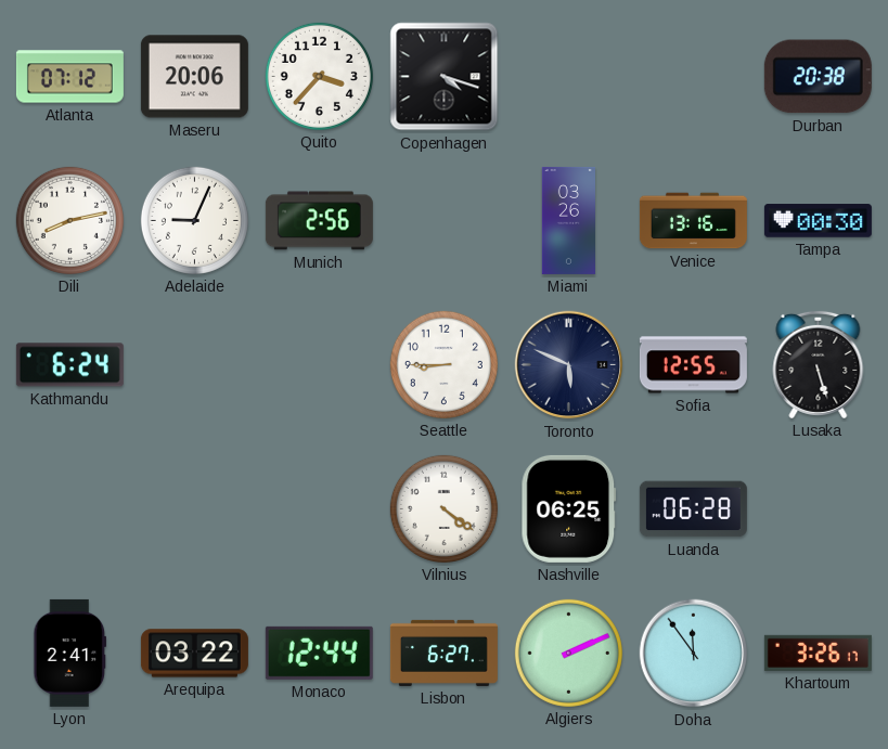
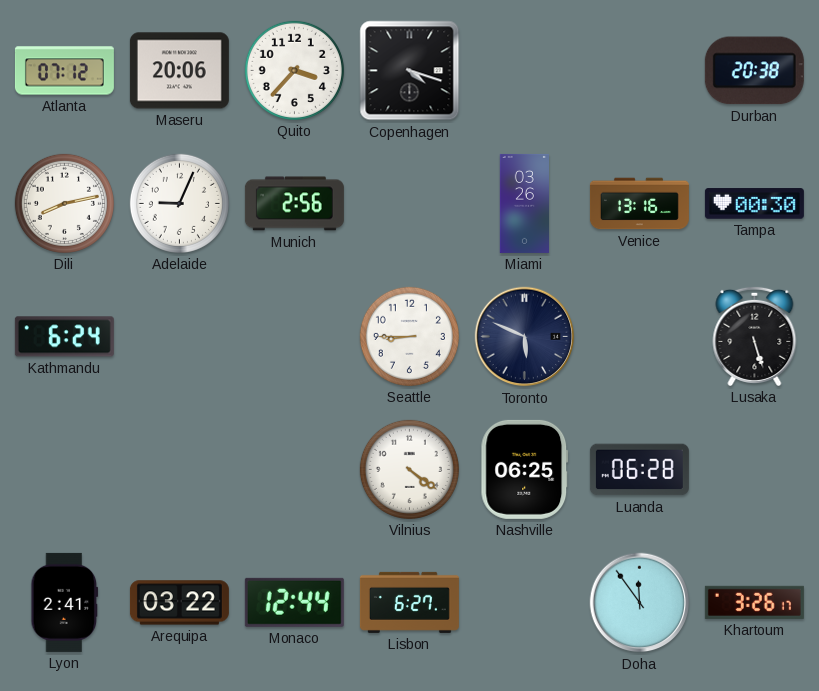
Sofia: 12:55 -> none
Algiers: 2:11 -> none
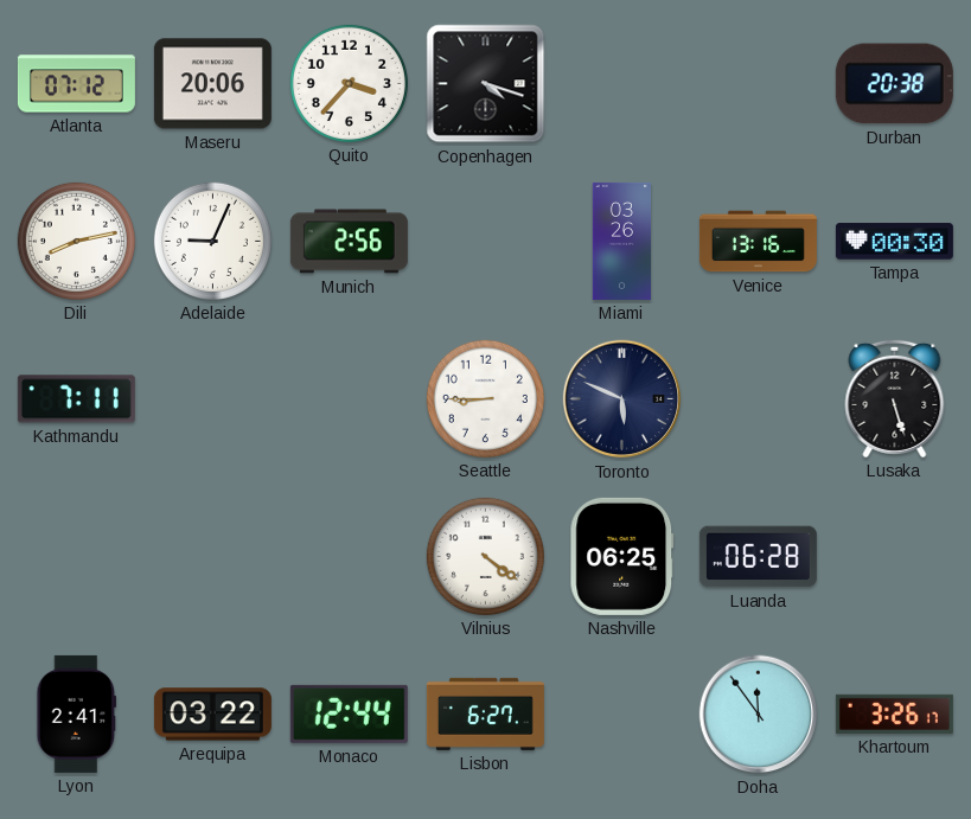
Kathmandu: 6:24 -> 7:11
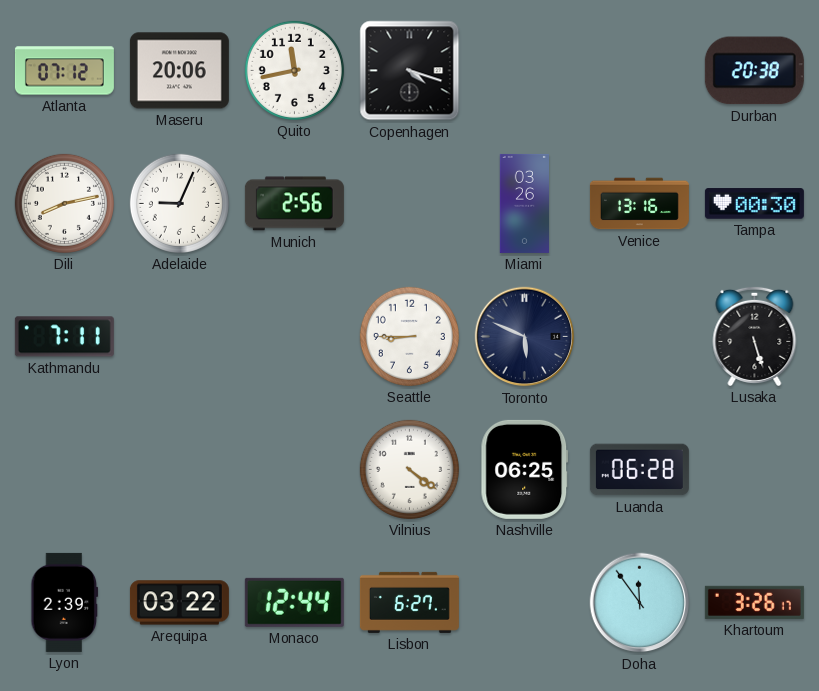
Quito: 3:37 -> 11:43
Lyon: 2:41 -> 2:39
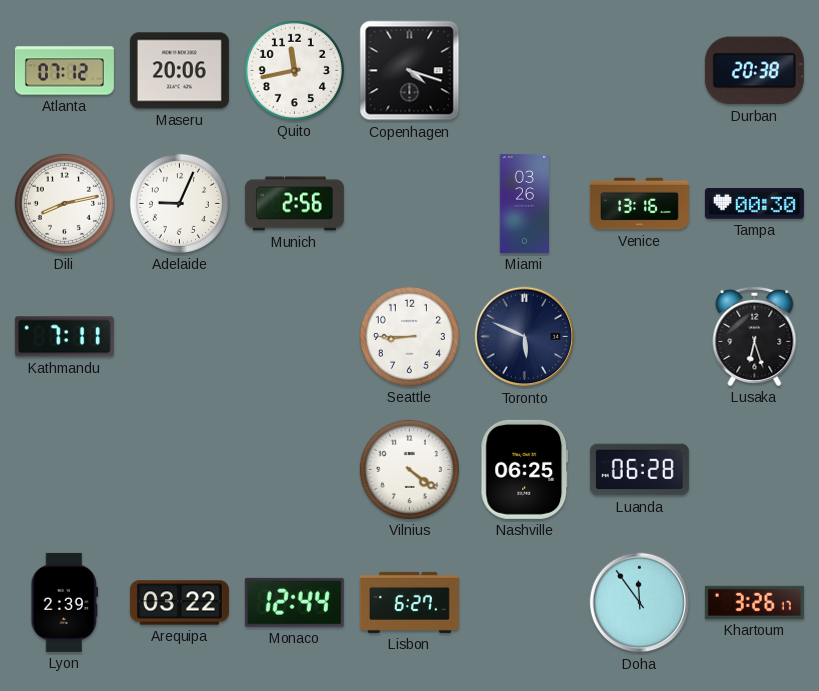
Lusaka: 5:27 -> 6:27
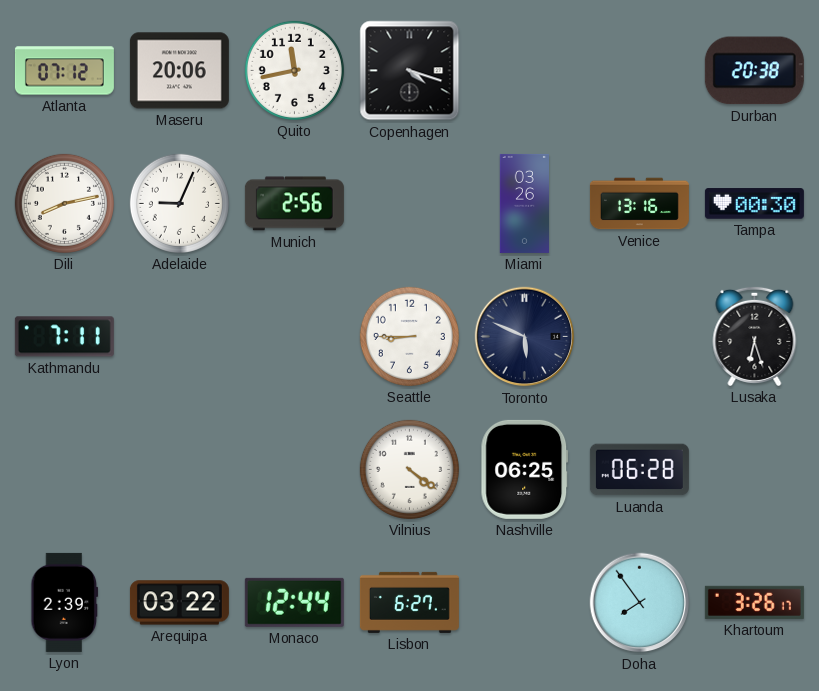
Doha: 11:54 -> 7:54
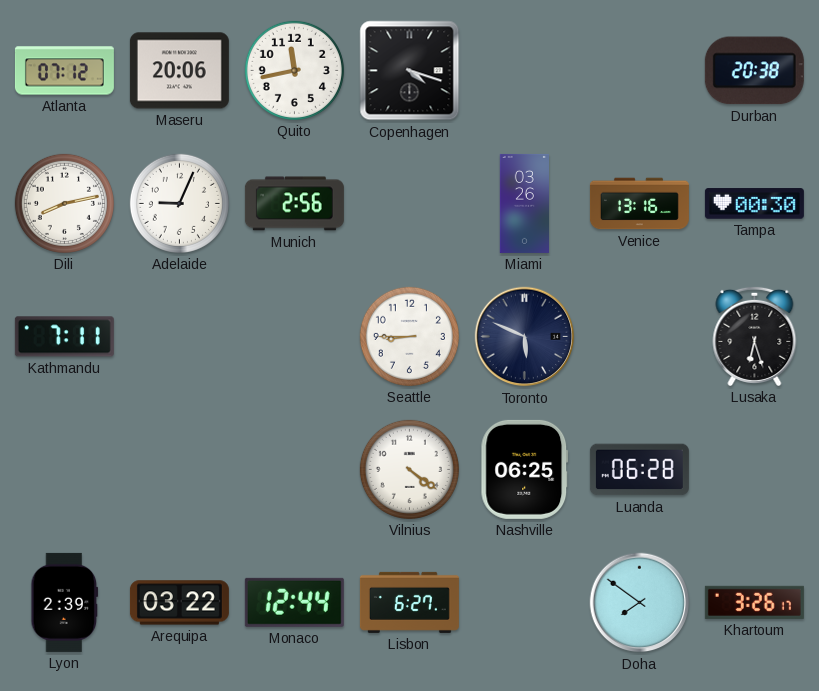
Doha: 7:54 -> 7:51
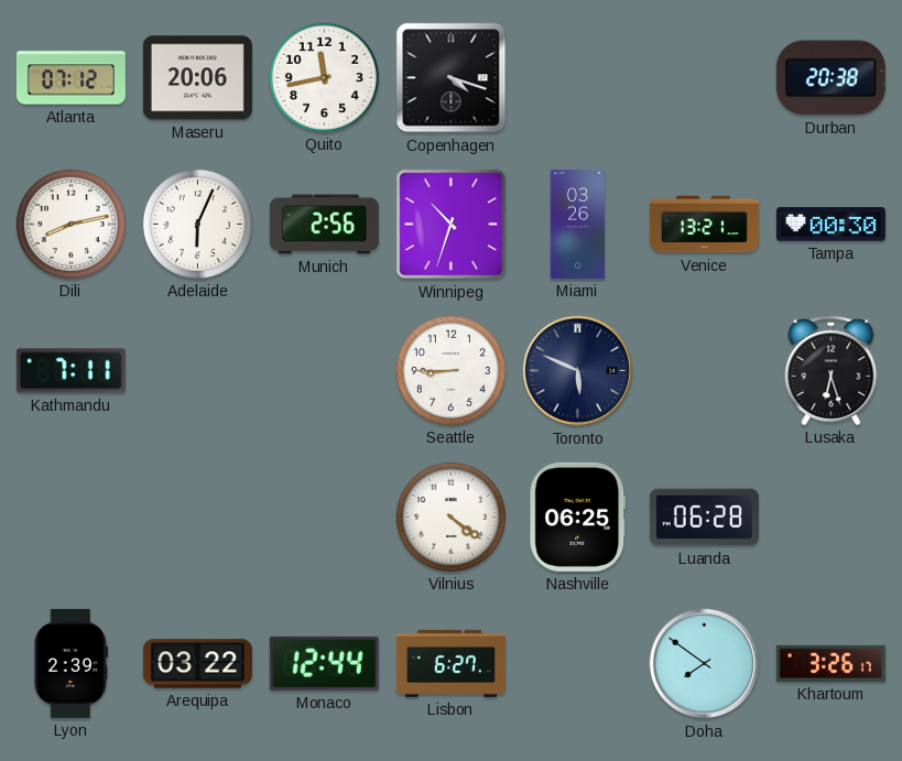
Adelaide: 9:04 -> 6:04
Winnipeg: none -> 10:33
Venice: 13:16 -> 13:21
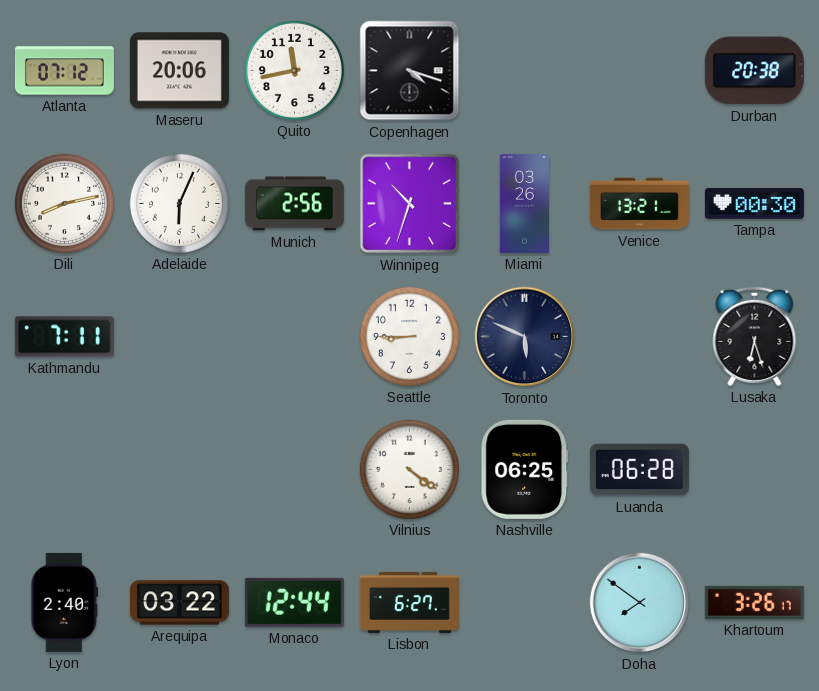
Lyon: 2:39 -> 2:40
